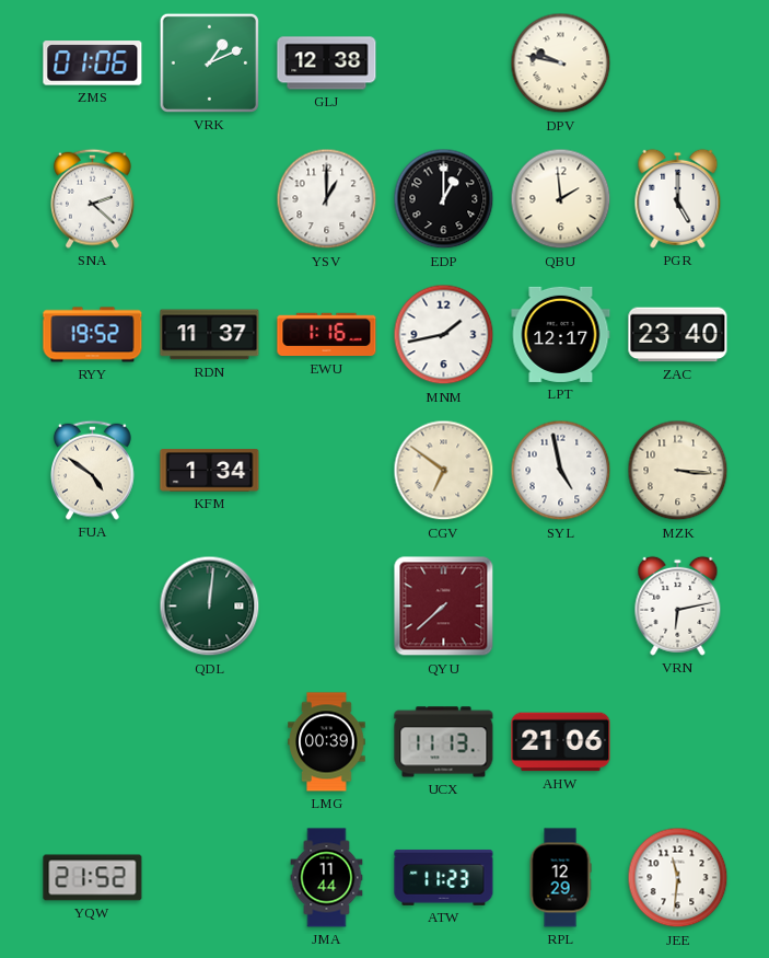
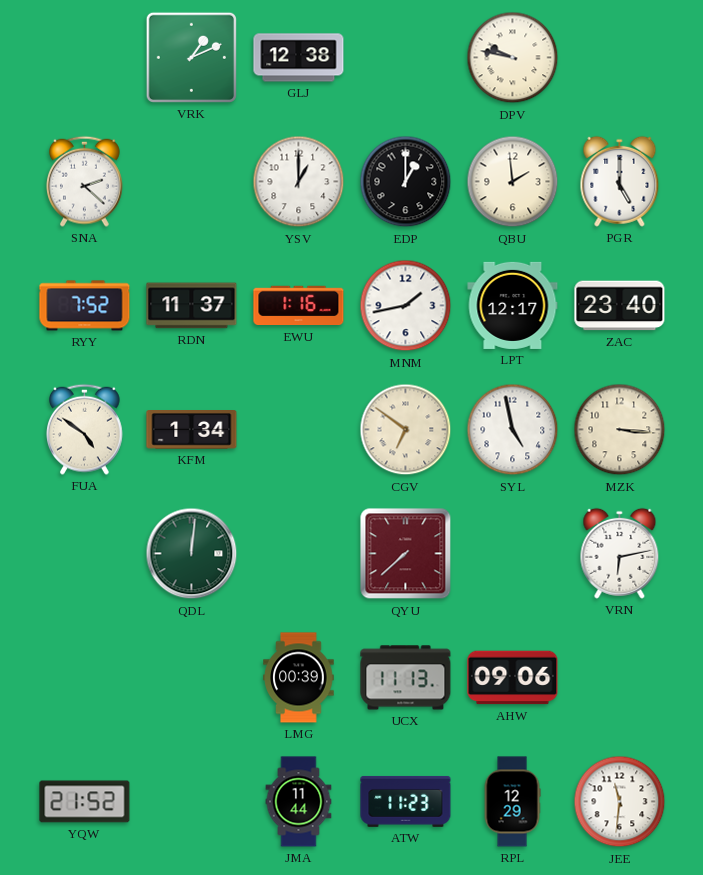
ZMS: 01:06 -> none
RYY: 19:52 -> 7:52
AHW: 21:06 -> 09:06
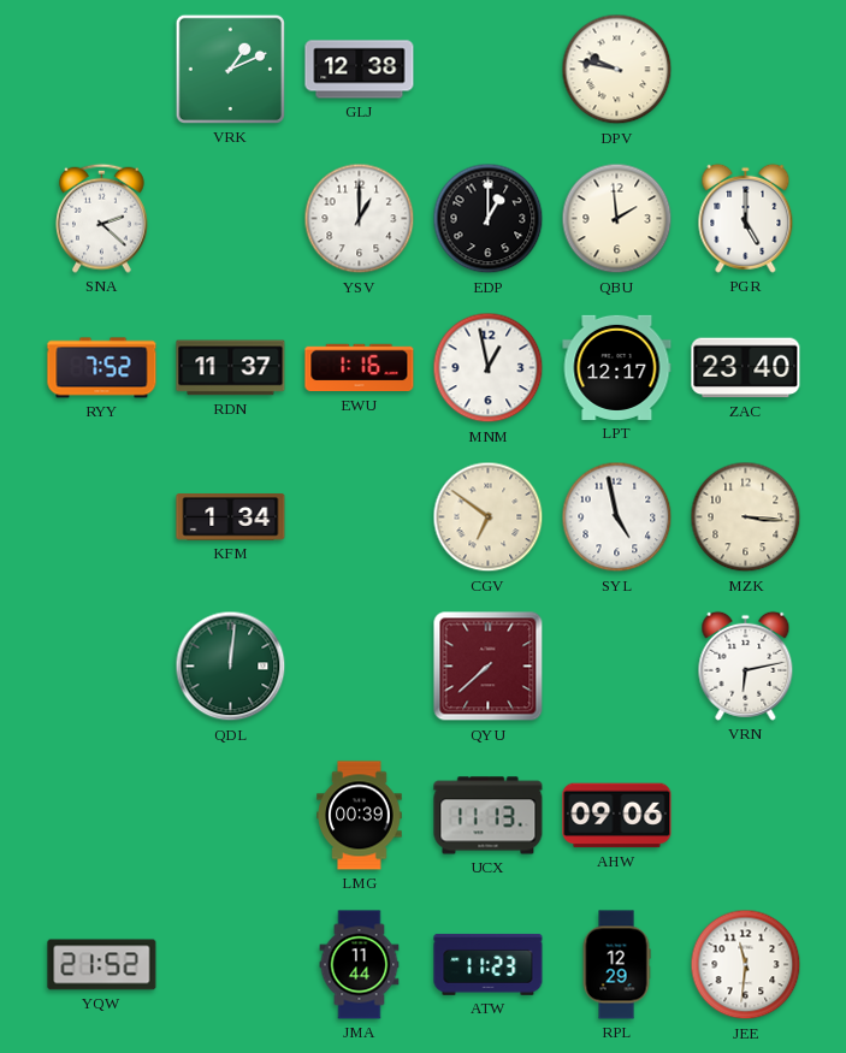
MNM: 1:43 -> 12:58
FUA: 4:51 -> none
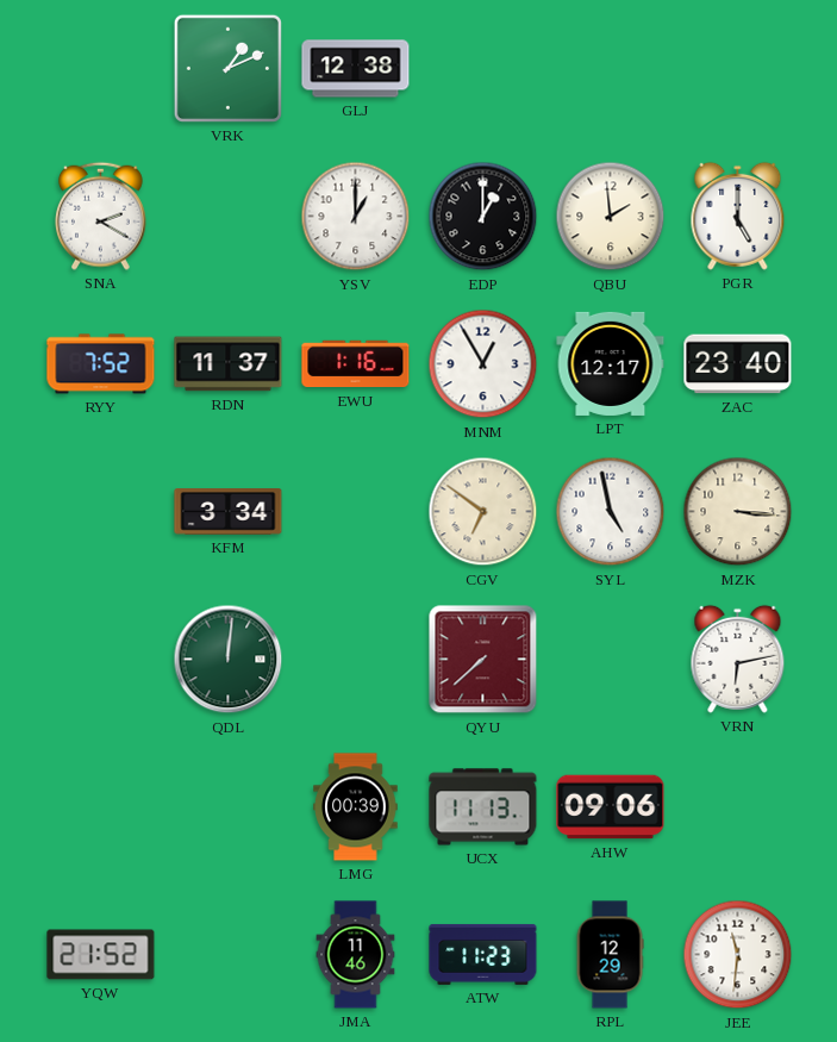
DPV: 9:47 -> none
SNA: 2:22 -> 2:20
MNM: 12:58 -> 12:55
KFM: 1:34 -> 3:34
JMA: 11:44 -> 11:46
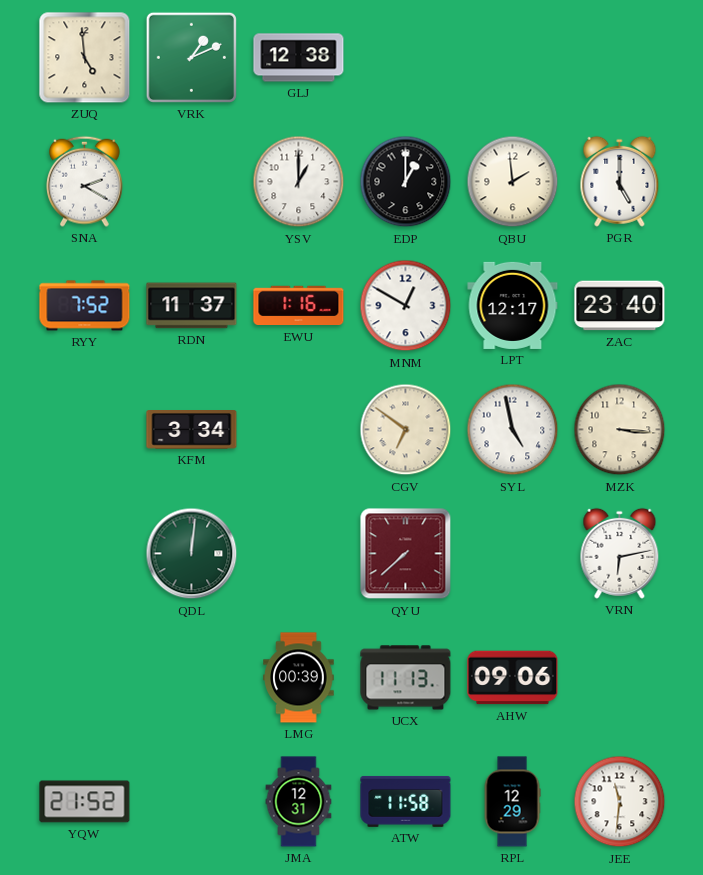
ZUQ: none -> 4:59
MNM: 12:55 -> 12:50
JMA: 11:46 -> 12:31
ATW: 11:23 -> 11:58
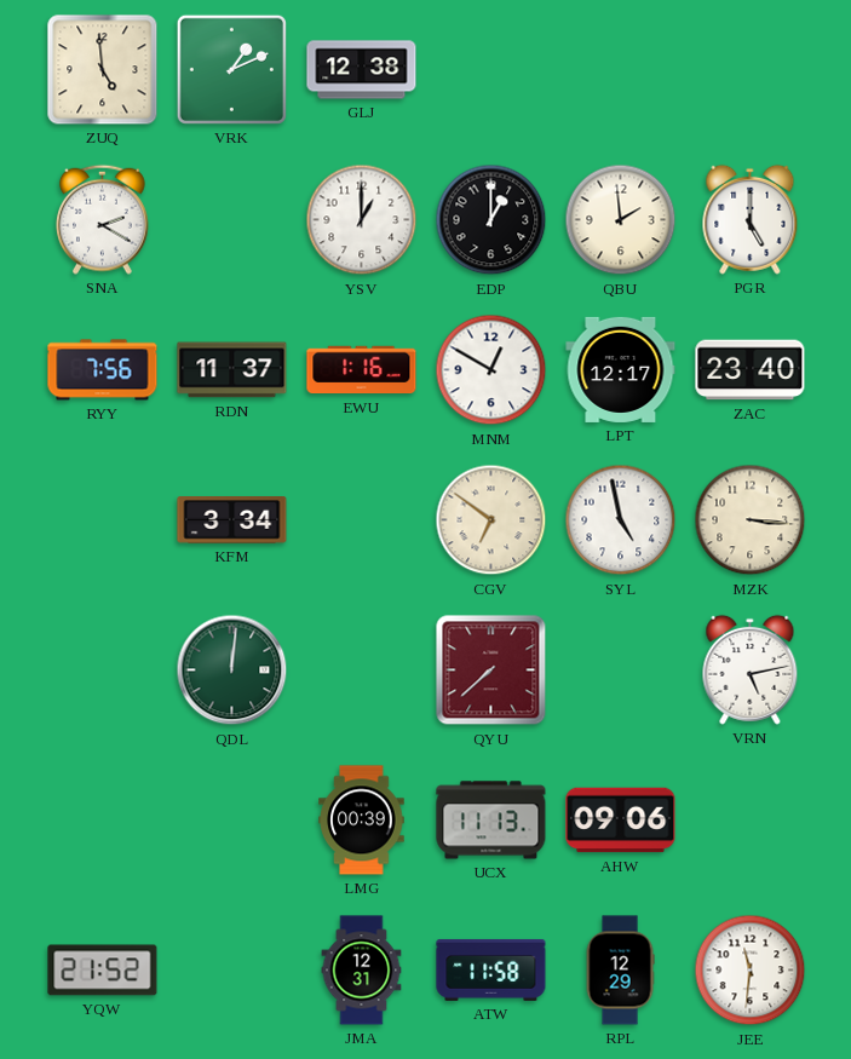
RYY: 7:52 -> 7:56
VRN: 6:13 -> 5:13
